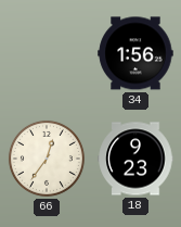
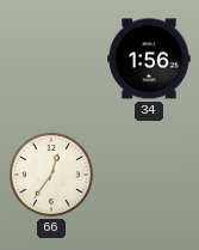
18: 9:23 -> none
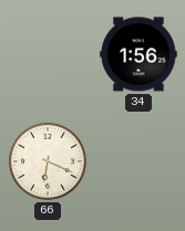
66: 12:36 -> 6:19
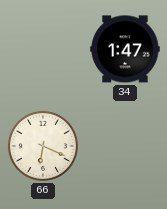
34: 1:56 -> 1:47
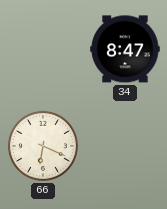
34: 1:47 -> 8:47
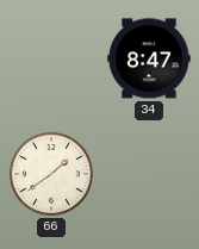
66: 6:19 -> 1:39
